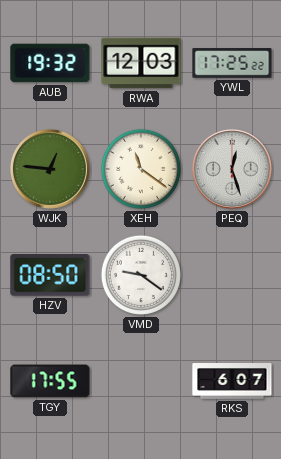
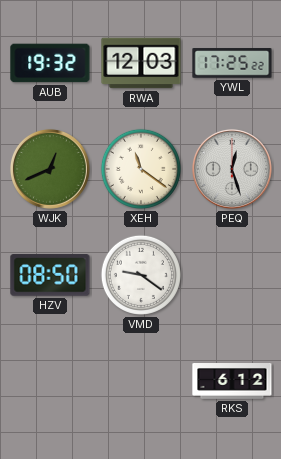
WJK: 12:46 -> 12:41
TGY: 17:55 -> none
RKS: 6:07 -> 6:12
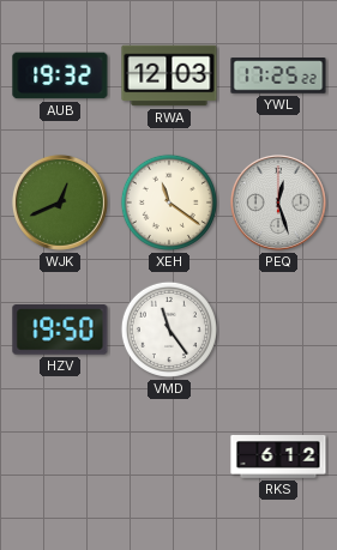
HZV: 08:50 -> 19:50
VMD: 9:21 -> 11:24
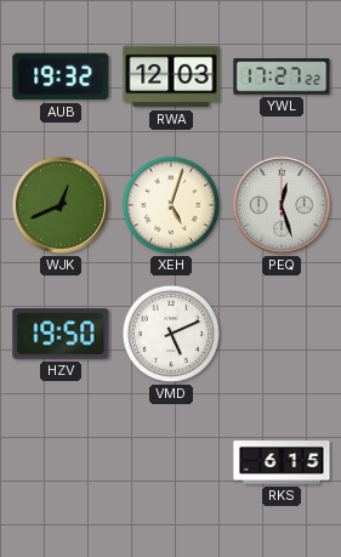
YWL: 17:25 -> 17:27
XEH: 11:21 -> 5:03
VMD: 11:24 -> 5:11
RKS: 6:12 -> 6:15
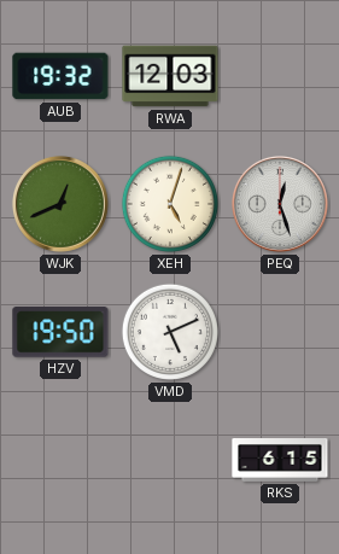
YWL: 17:27 -> none
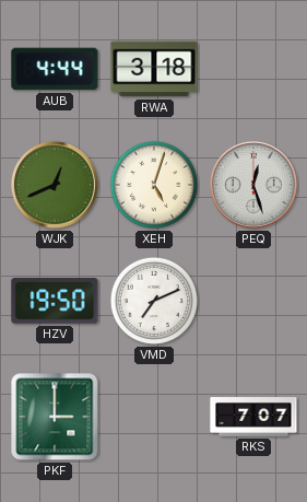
AUB: 19:32 -> 4:44
RWA: 12:03 -> 3:18
VMD: 5:11 -> 7:11
PKF: none -> 3:00
RKS: 6:15 -> 7:07
